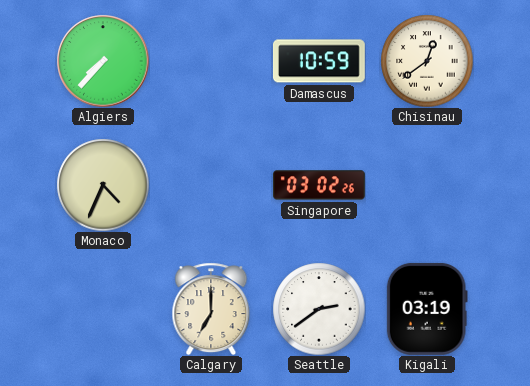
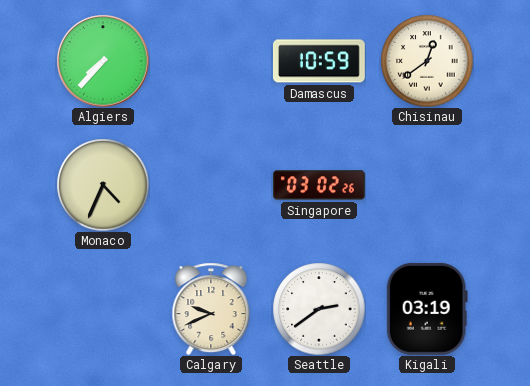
Calgary: 7:00 -> 9:41
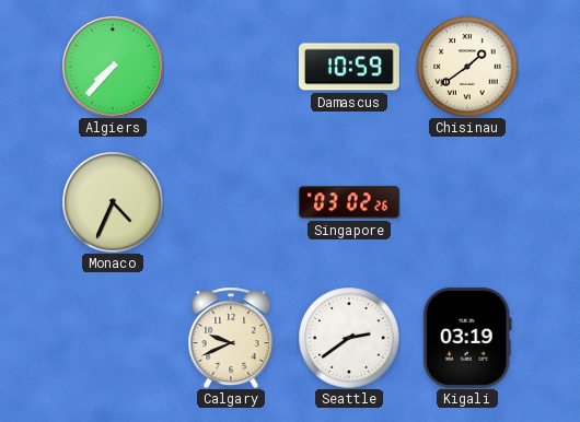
Chisinau: 12:39 -> 1:39
